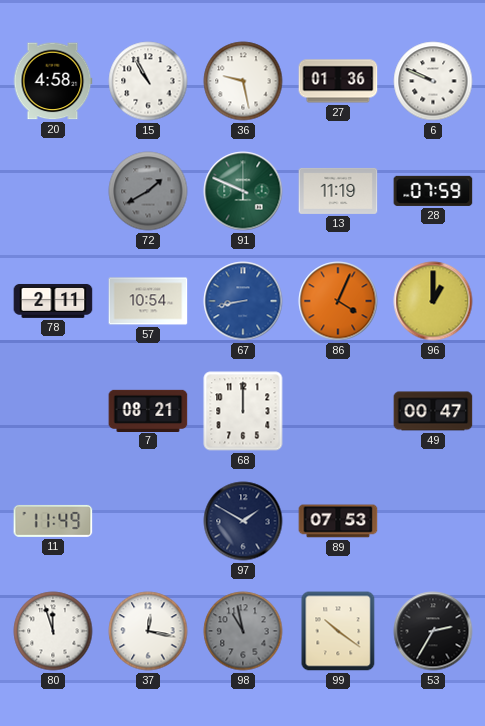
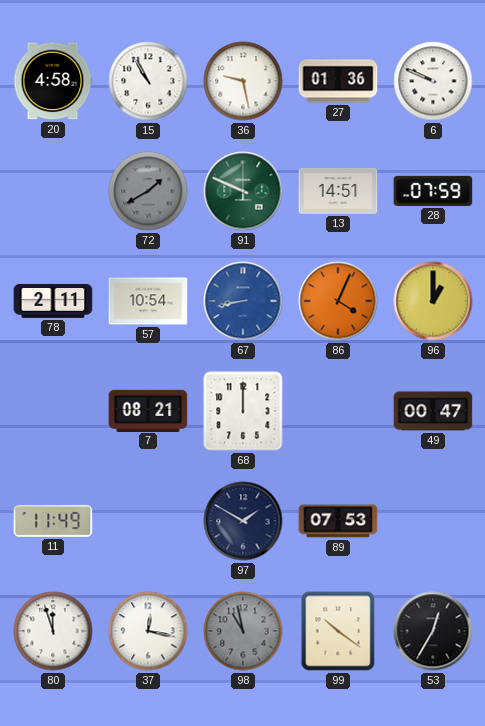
13: 11:19 -> 14:51
53: 2:35 -> 12:35
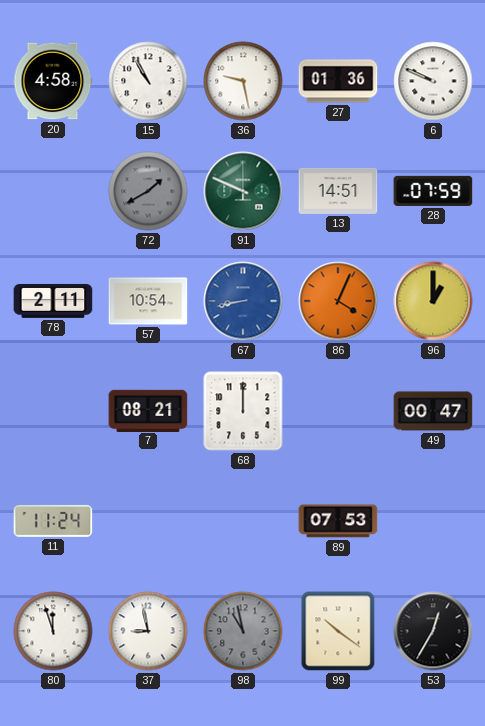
11: 11:49 -> 11:24
97: 1:50 -> none
37: 12:17 -> 8:58
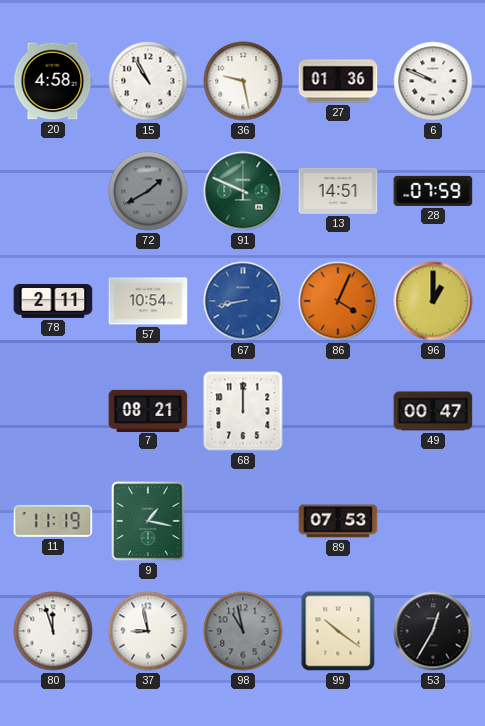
11: 11:24 -> 11:19
9: none -> 1:17
